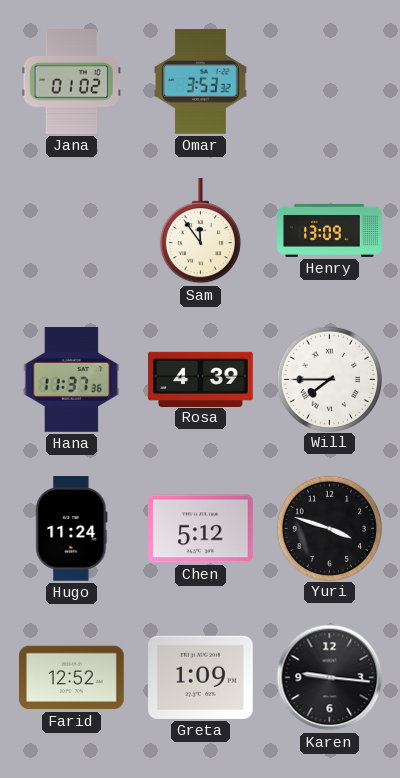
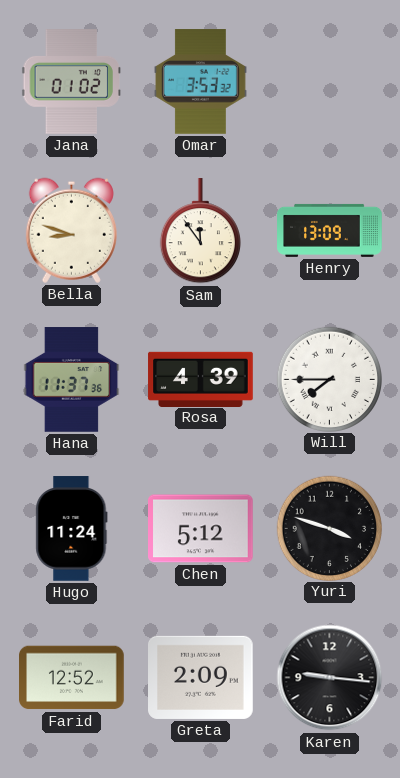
Bella: none -> 8:48
Greta: 1:09 -> 2:09
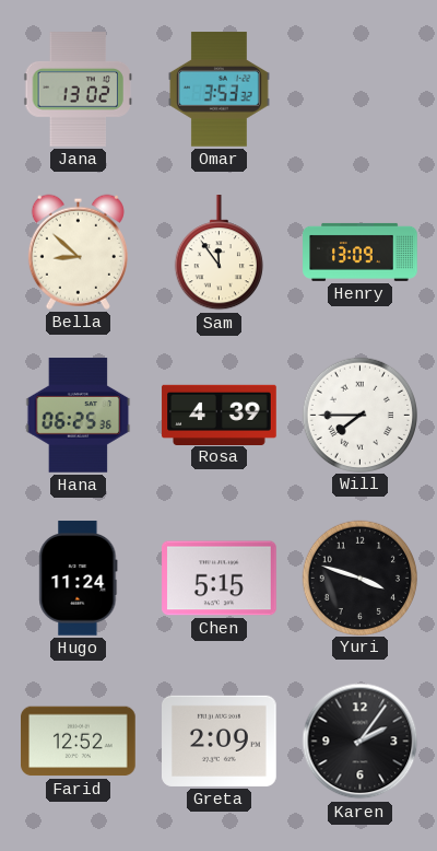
Jana: 01:02 -> 13:02
Bella: 8:48 -> 8:52
Hana: 11:37 -> 06:25
Chen: 5:12 -> 5:15
Karen: 9:16 -> 2:06
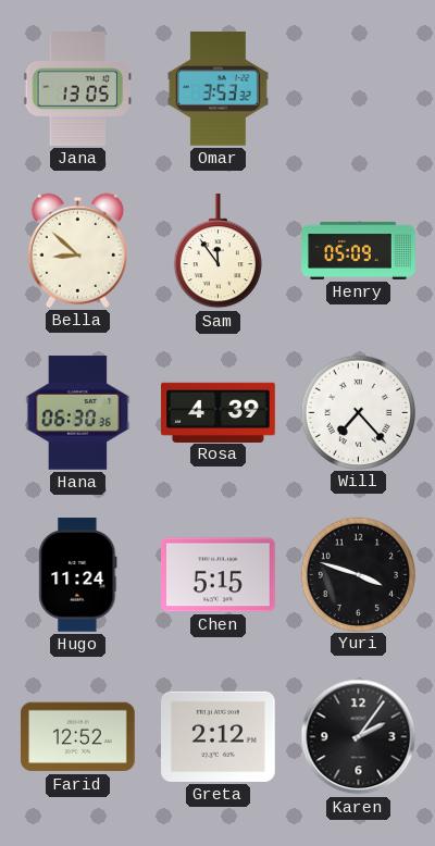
Jana: 13:02 -> 13:05
Henry: 13:09 -> 05:09
Hana: 06:25 -> 06:30
Will: 7:45 -> 7:23
Greta: 2:09 -> 2:12
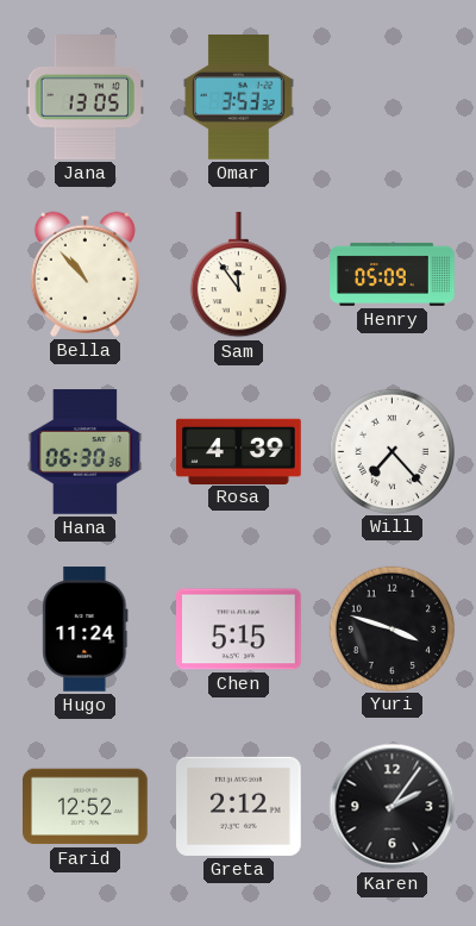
Bella: 8:52 -> 10:53
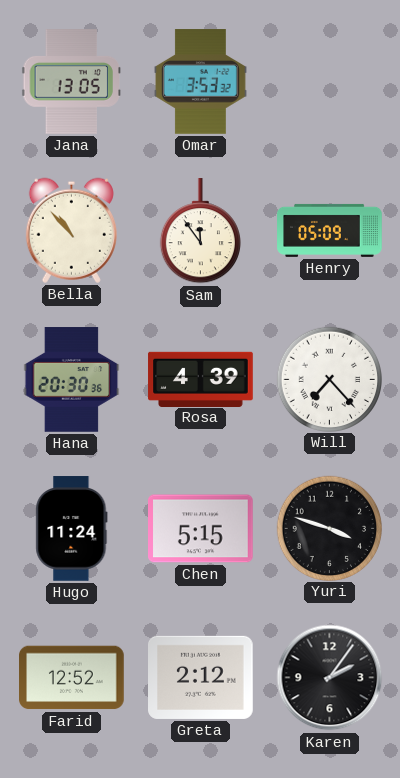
Hana: 06:30 -> 20:30
